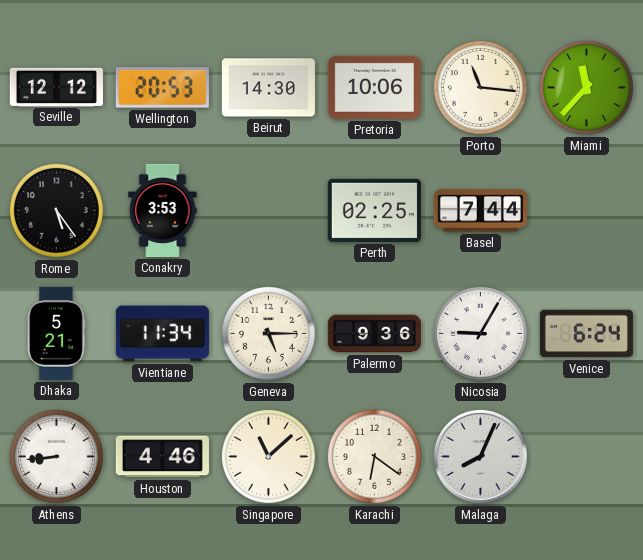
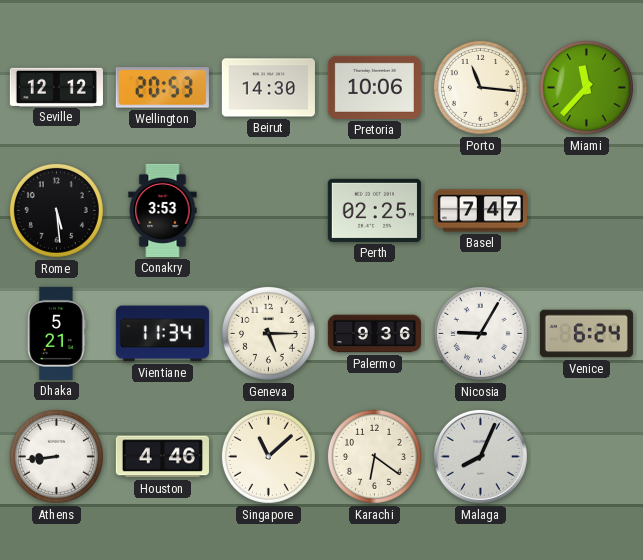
Rome: 5:24 -> 5:29
Basel: 7:44 -> 7:47
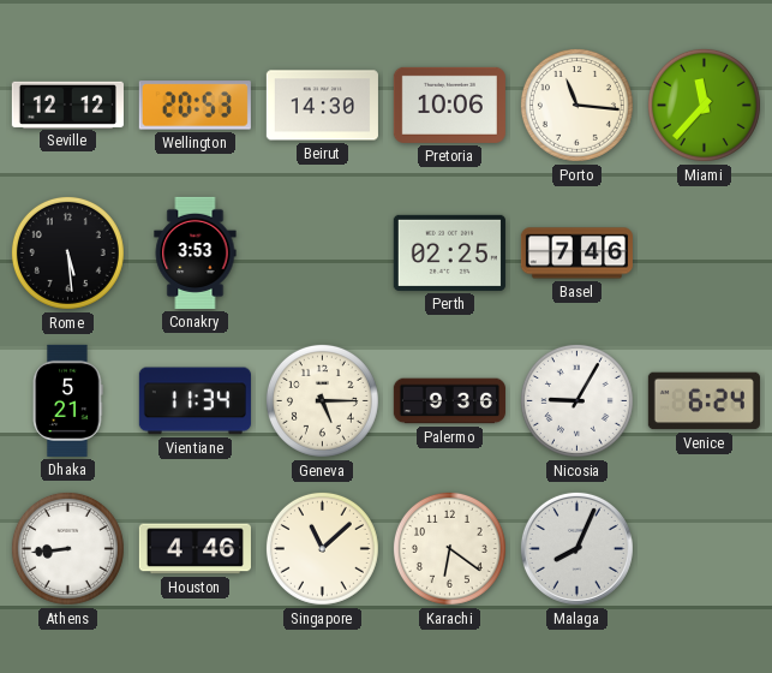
Basel: 7:47 -> 7:46
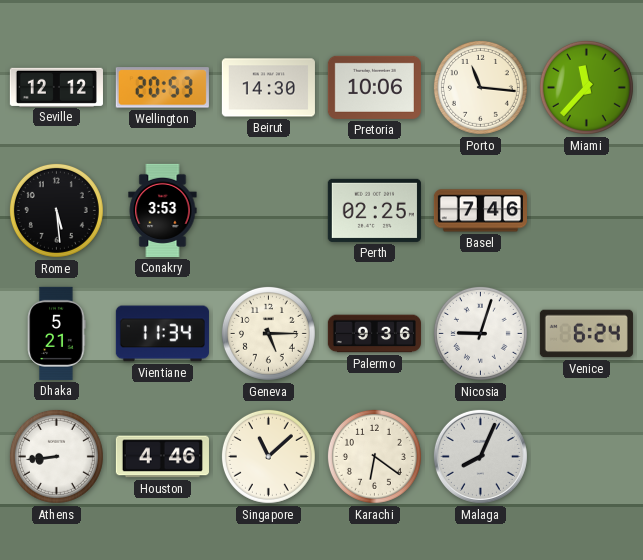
Nicosia: 9:05 -> 9:03
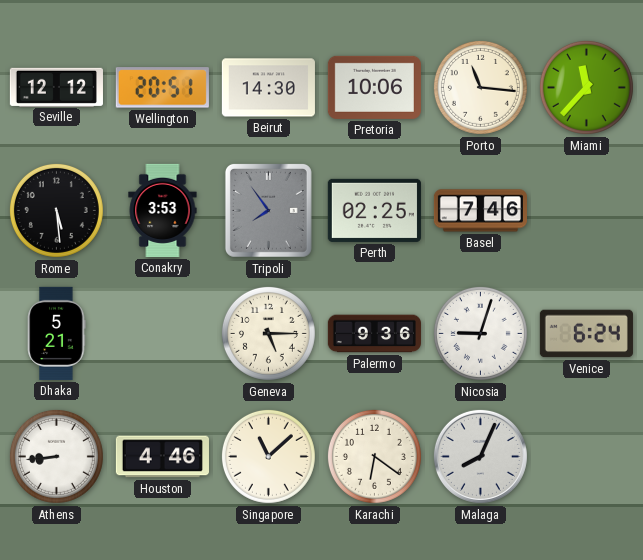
Wellington: 20:53 -> 20:51
Tripoli: none -> 7:54
Vientiane: 11:34 -> none
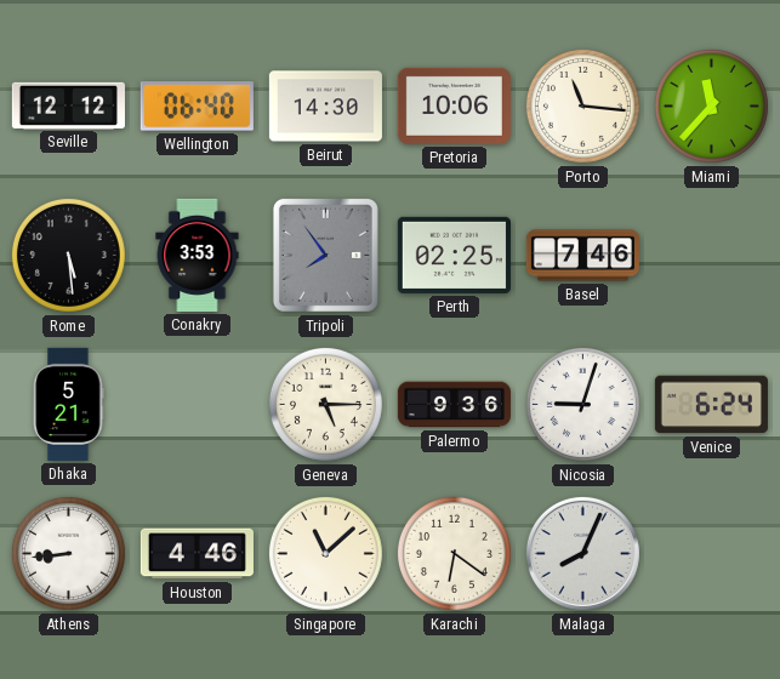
Wellington: 20:51 -> 06:40
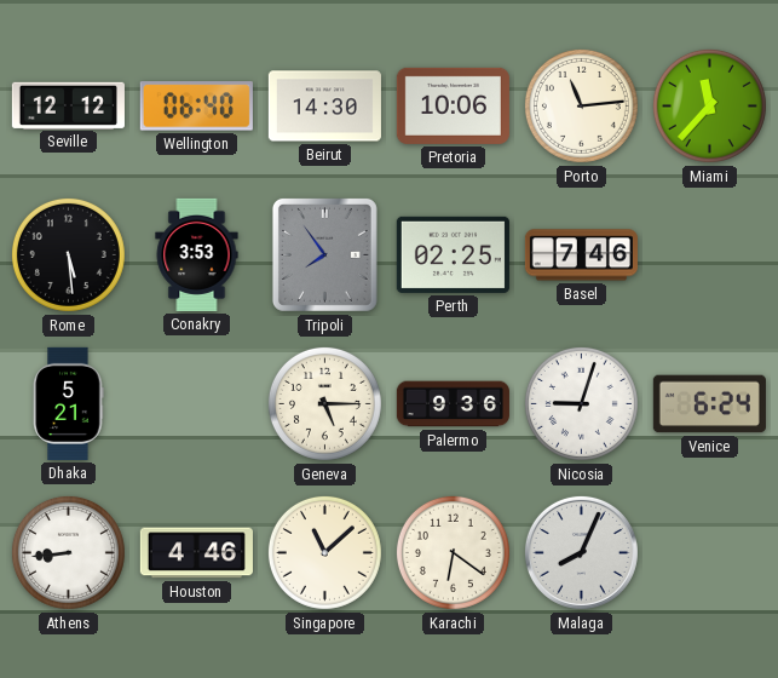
Porto: 11:16 -> 11:14
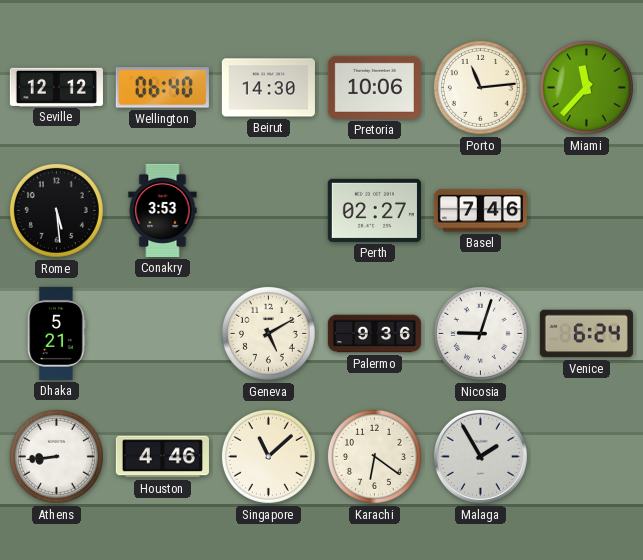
Tripoli: 7:54 -> none
Perth: 02:25 -> 02:27
Geneva: 5:15 -> 5:10
Malaga: 8:04 -> 1:55
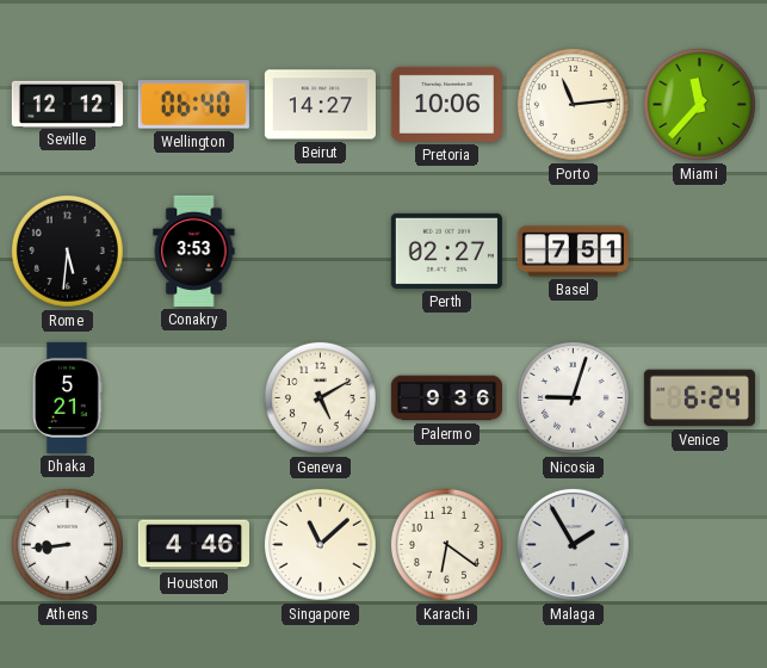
Beirut: 14:30 -> 14:27
Rome: 5:29 -> 5:31
Basel: 7:46 -> 7:51
